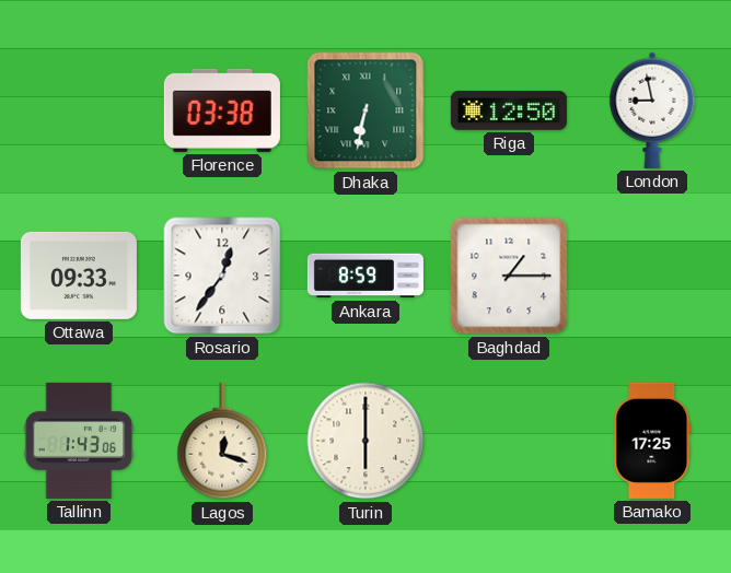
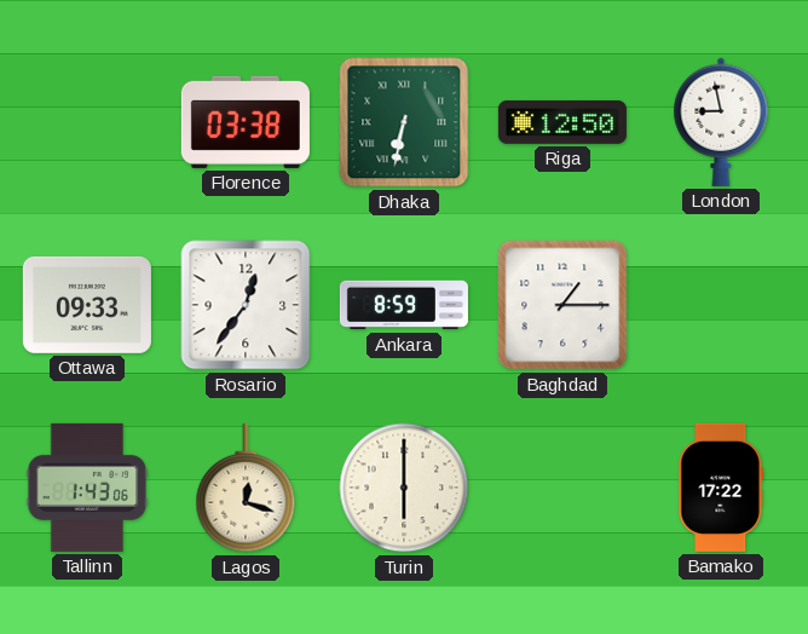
Bamako: 17:25 -> 17:22
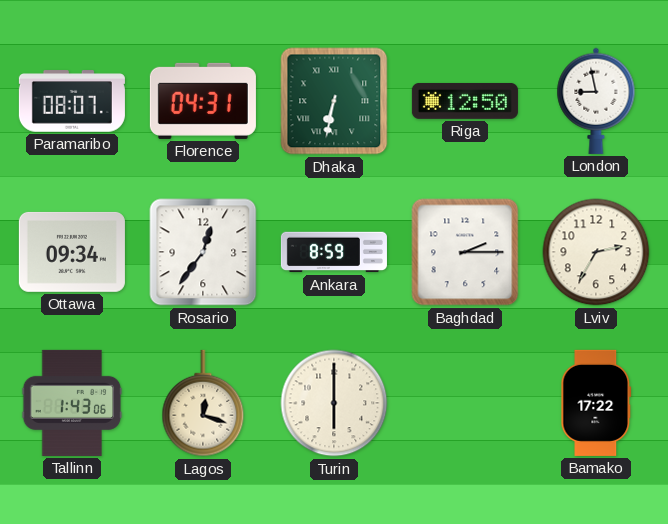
Paramaribo: none -> 08:07
Florence: 03:38 -> 04:31
Ottawa: 09:33 -> 09:34
Baghdad: 1:15 -> 2:15
Lviv: none -> 2:35
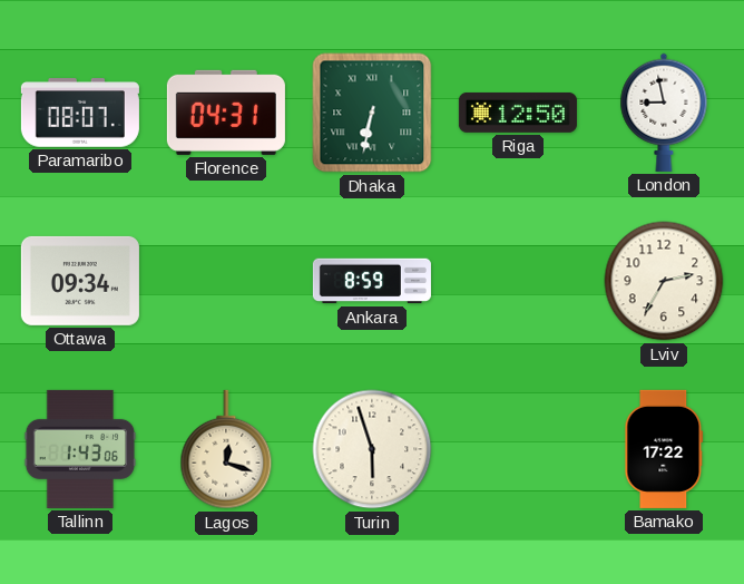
Rosario: 12:36 -> none
Baghdad: 2:15 -> none
Turin: 6:00 -> 5:57
